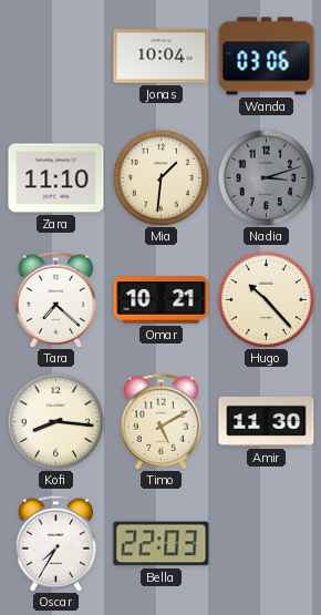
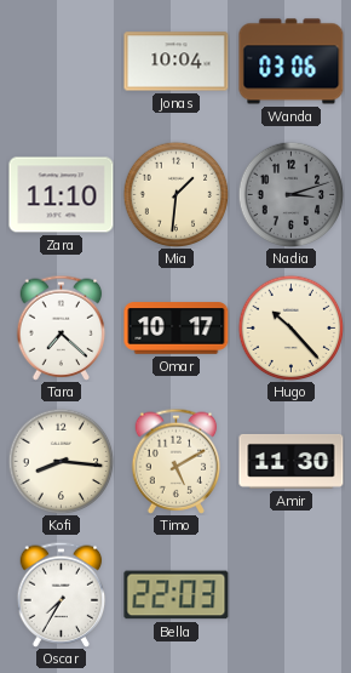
Omar: 10:21 -> 10:17
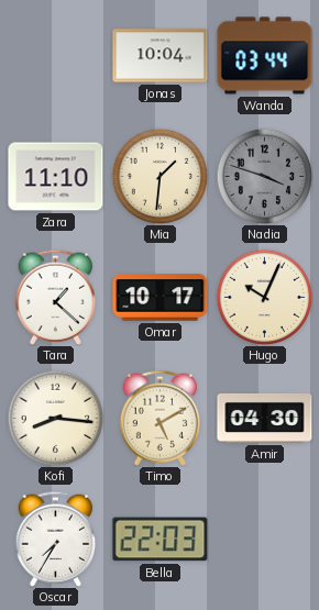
Wanda: 03:06 -> 03:44
Nadia: 3:12 -> 3:48
Tara: 7:22 -> 1:22
Hugo: 10:23 -> 10:04
Amir: 11:30 -> 04:30
